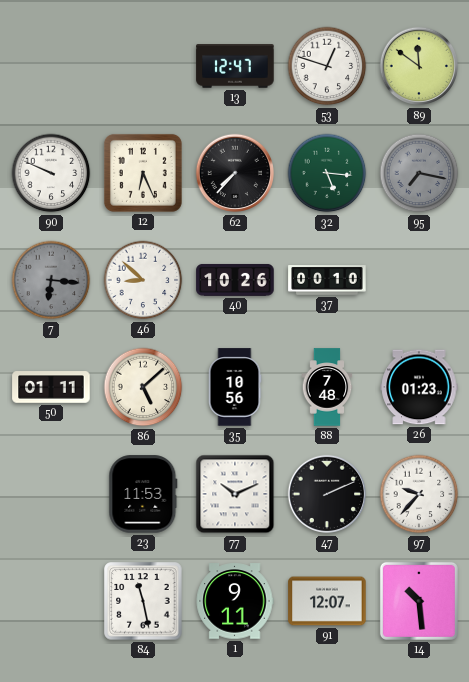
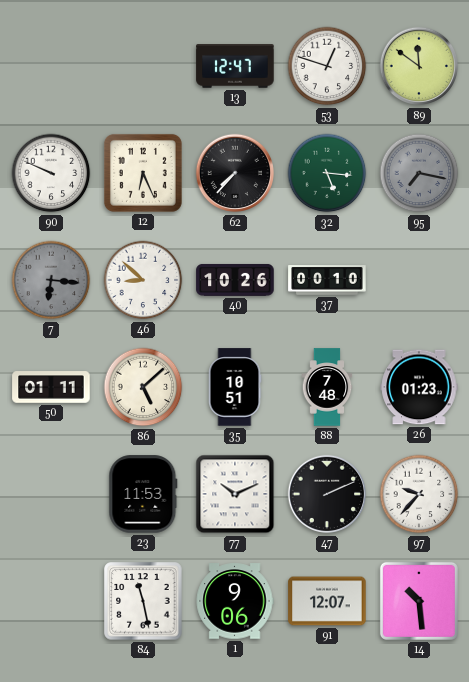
35: 10:56 -> 10:51
1: 9:11 -> 9:06
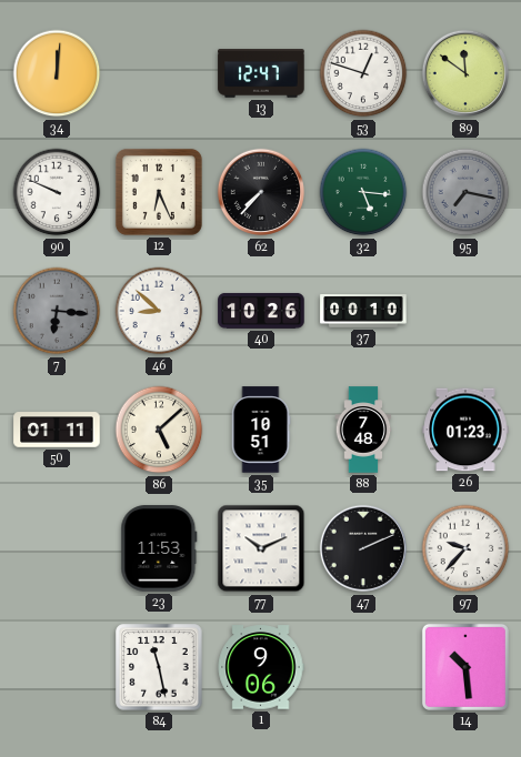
34: none -> 12:01
91: 12:07 -> none
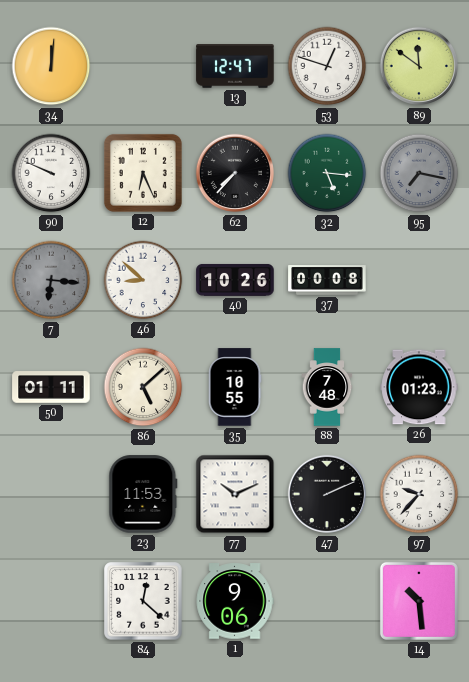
37: 00:10 -> 00:08
35: 10:51 -> 10:55
84: 11:28 -> 12:22
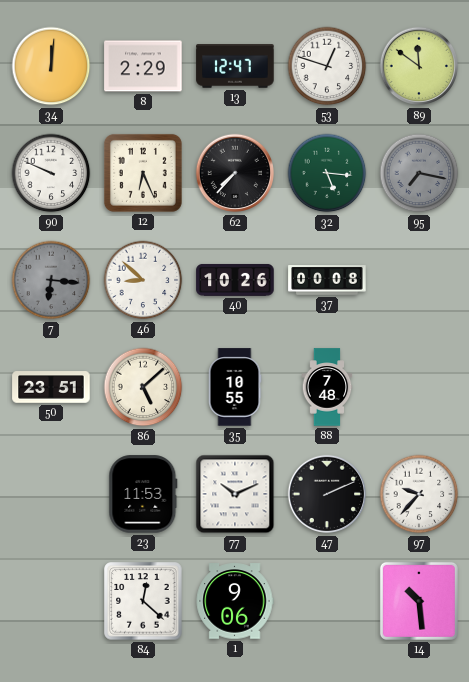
8: none -> 2:29
50: 01:11 -> 23:51
26: 01:23 -> none
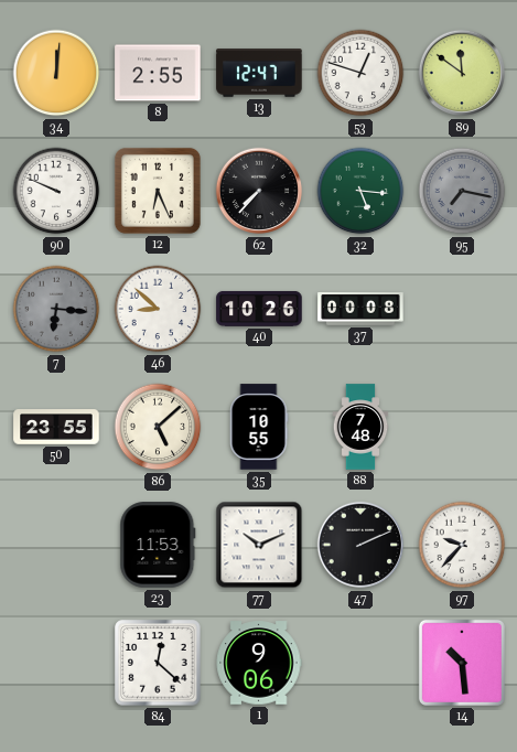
8: 2:29 -> 2:55
50: 23:51 -> 23:55
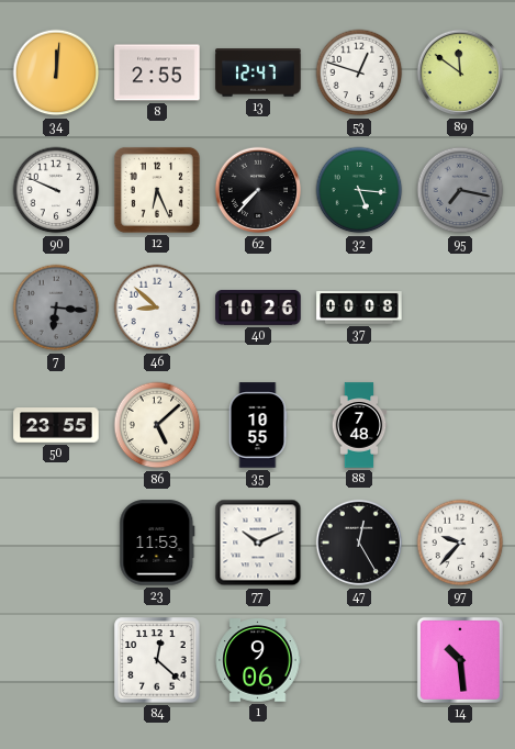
47: 2:11 -> 12:25
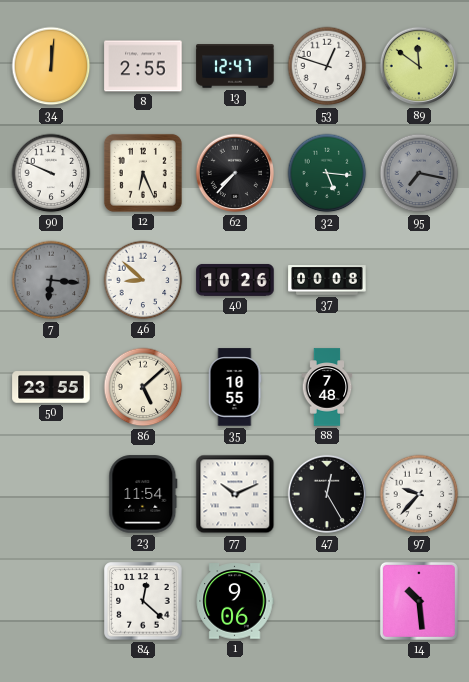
23: 11:53 -> 11:54
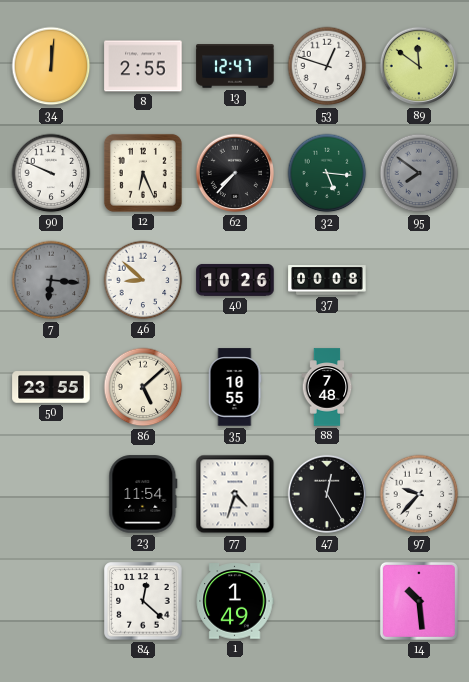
95: 7:17 -> 7:51
77: 10:11 -> 4:33
1: 9:06 -> 1:49
